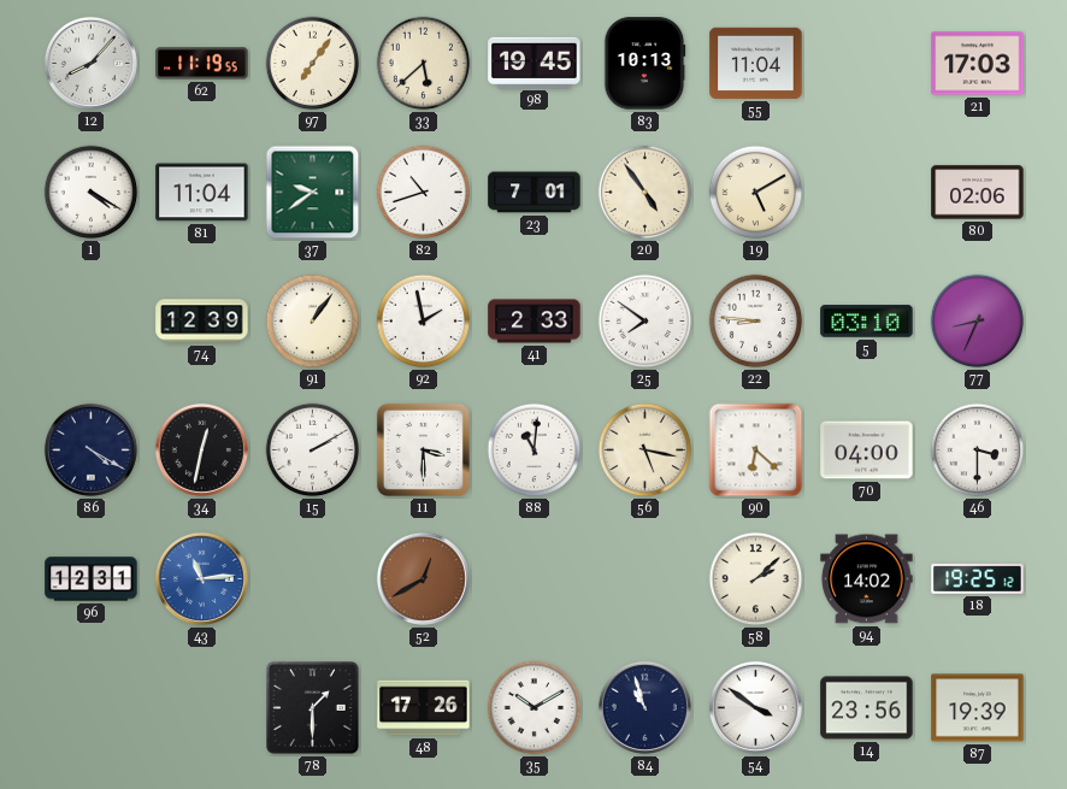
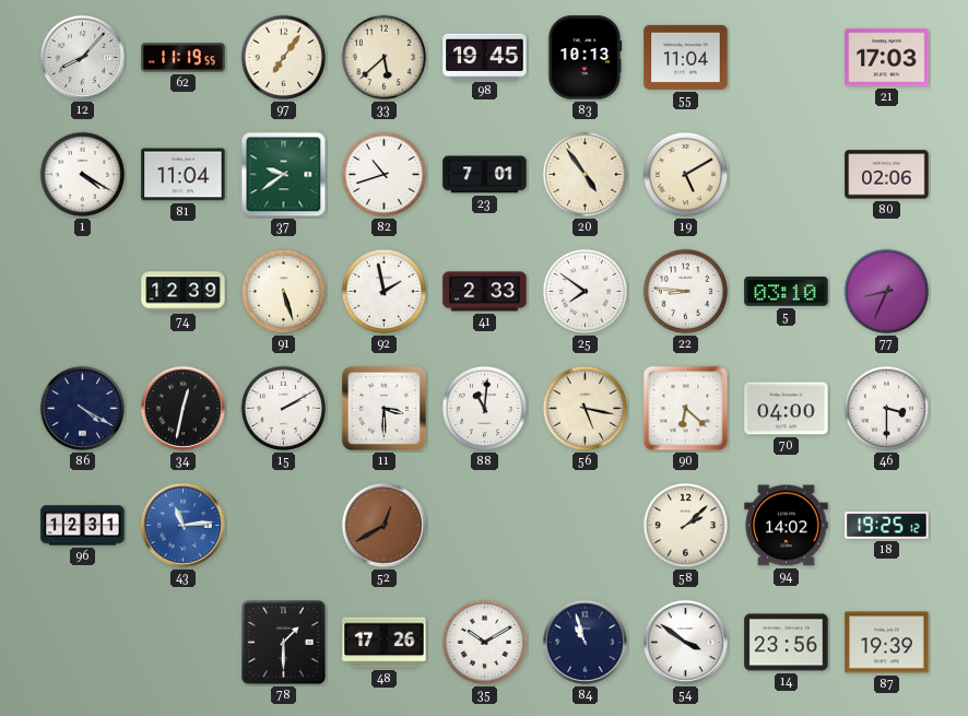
91: 1:06 -> 5:27
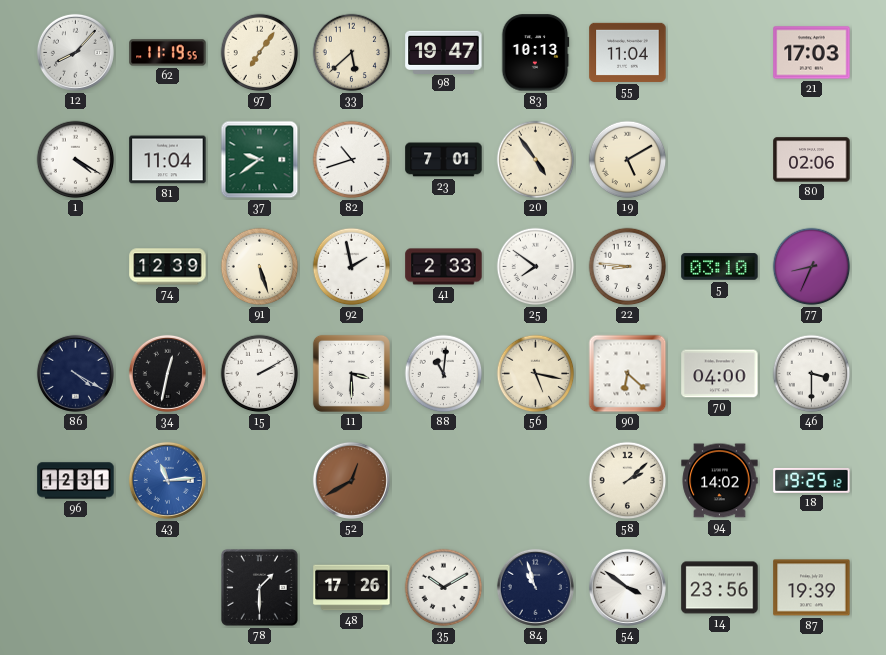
98: 19:45 -> 19:47
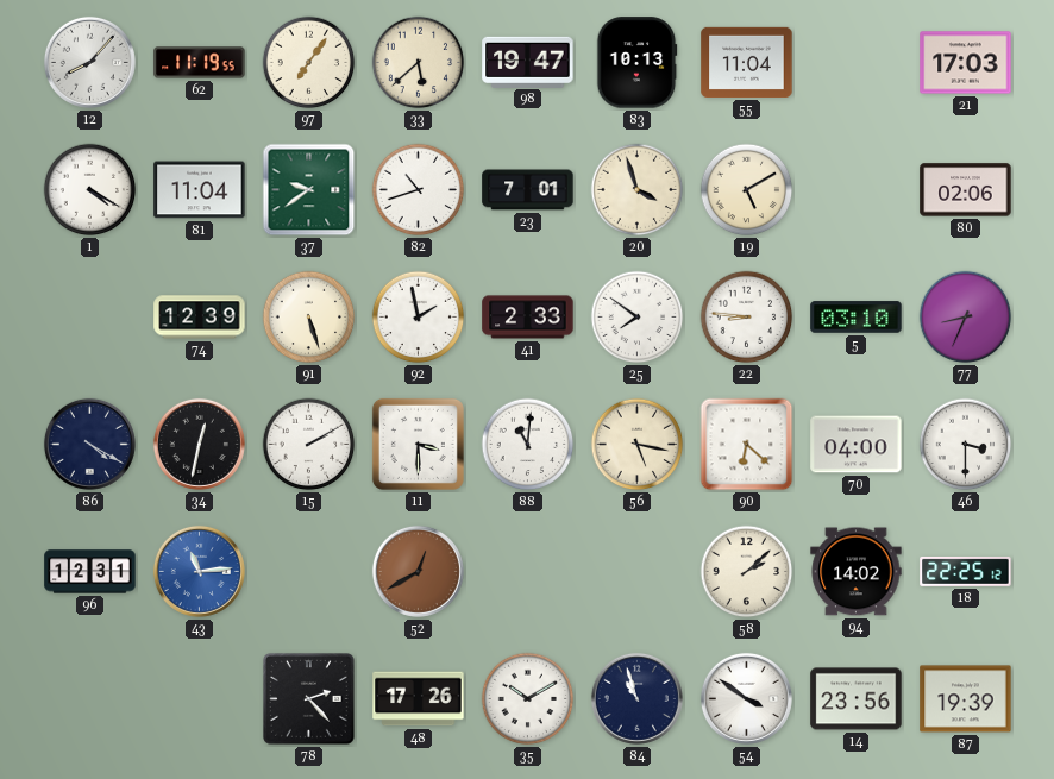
20: 4:54 -> 3:57
18: 19:25 -> 22:25
78: 1:30 -> 2:23
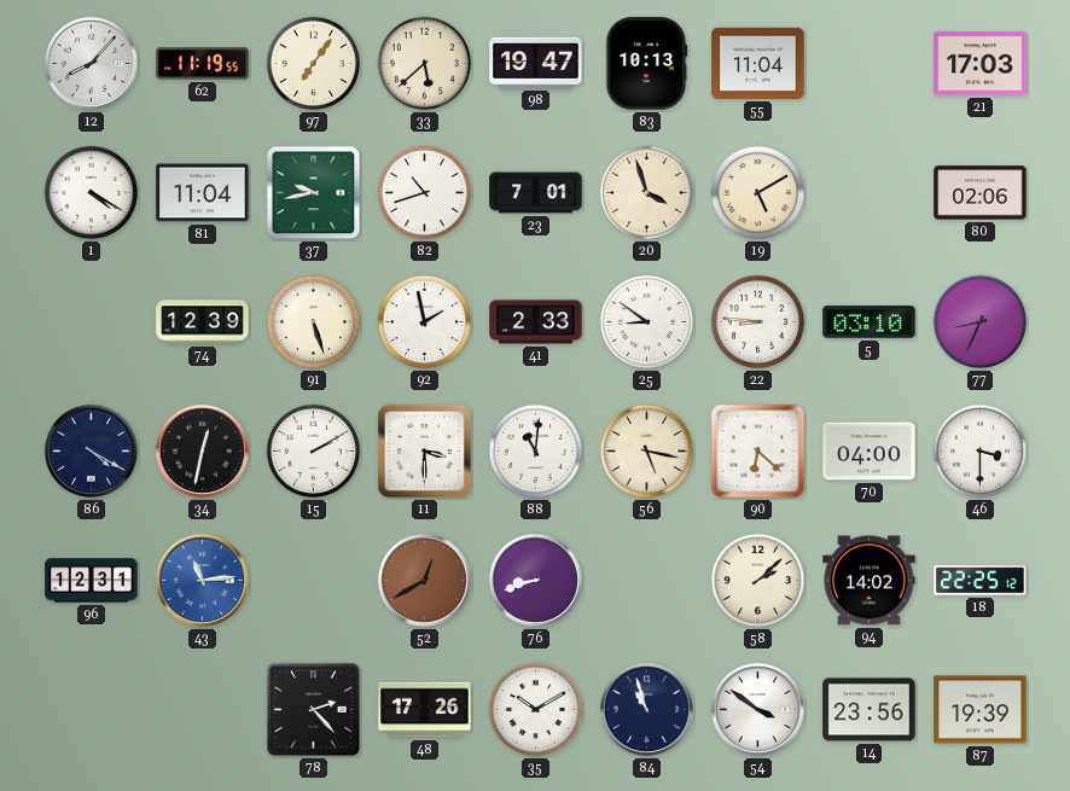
37: 9:39 -> 9:43
25: 7:51 -> 8:51
76: none -> 8:42
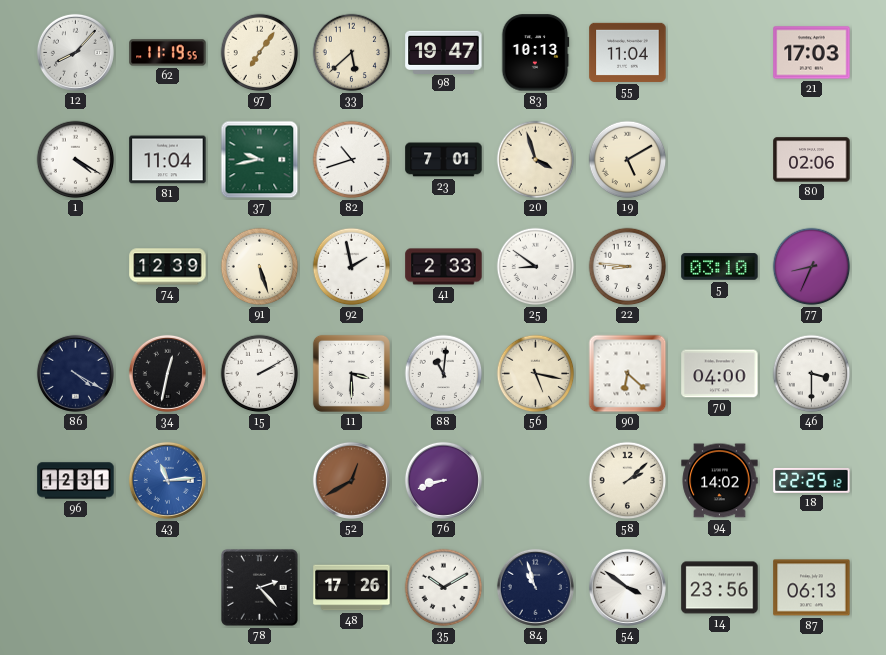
87: 19:39 -> 06:13
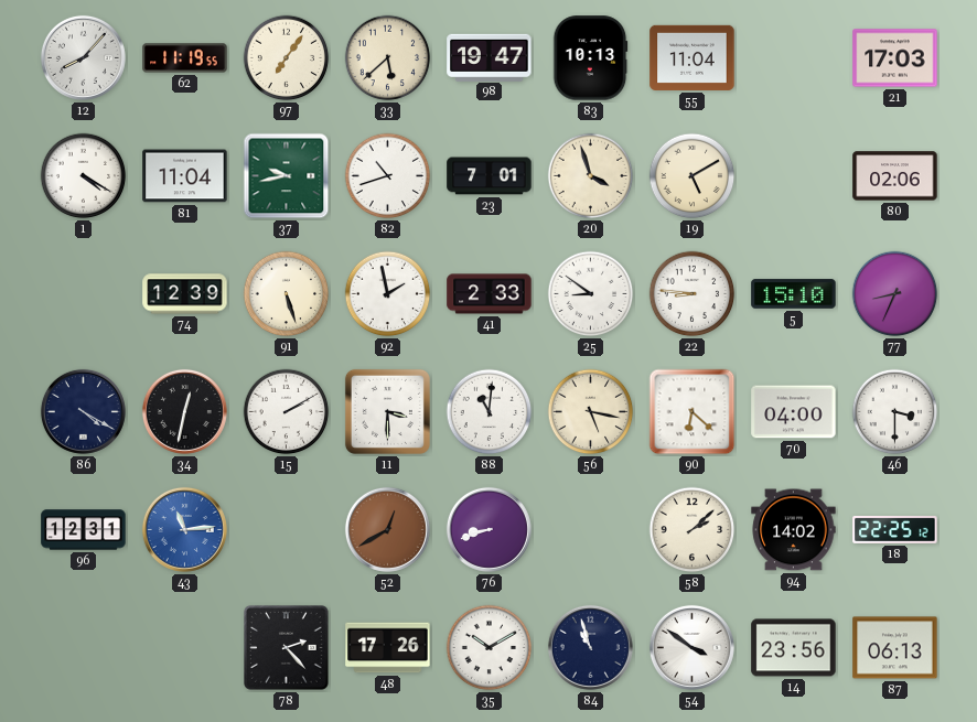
5: 03:10 -> 15:10
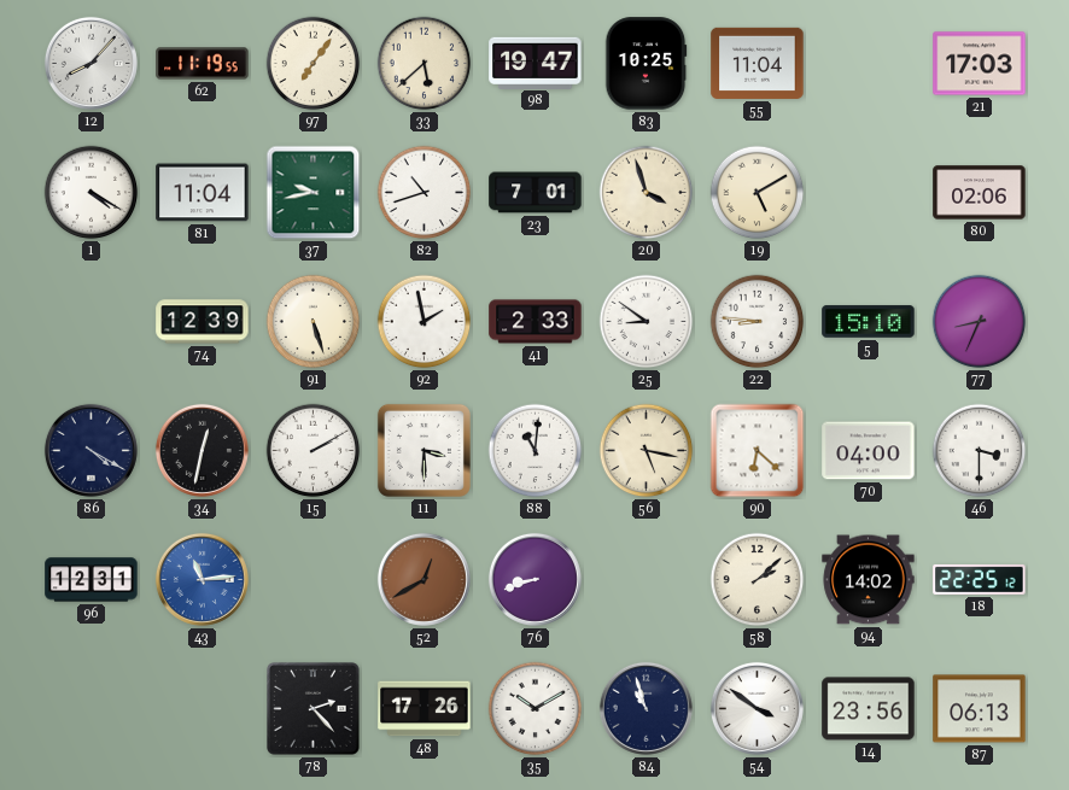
83: 10:13 -> 10:25
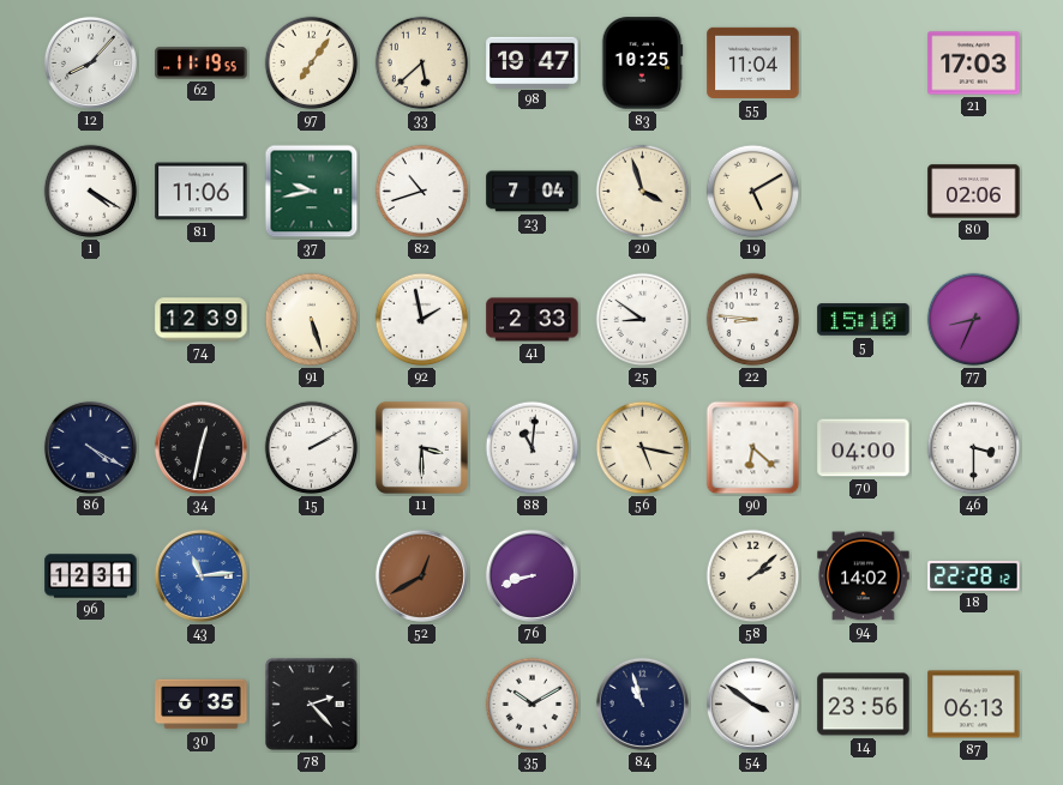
81: 11:04 -> 11:06
23: 7:01 -> 7:04
18: 22:25 -> 22:28
30: none -> 6:35
48: 17:26 -> none
